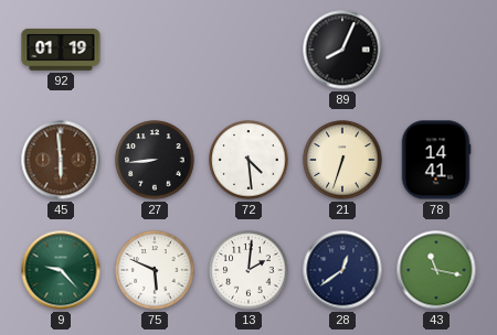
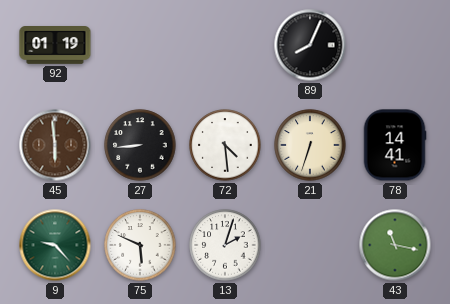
13: 2:01 -> 2:03
28: 12:39 -> none
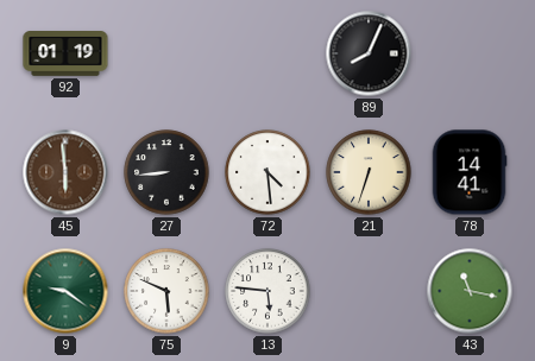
9: 9:23 -> 9:21
13: 2:03 -> 5:46
